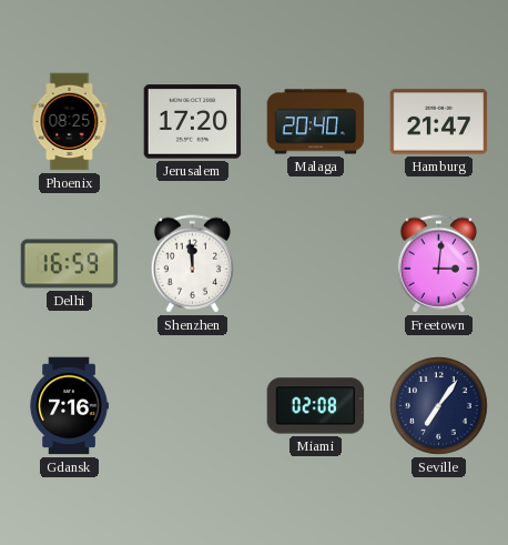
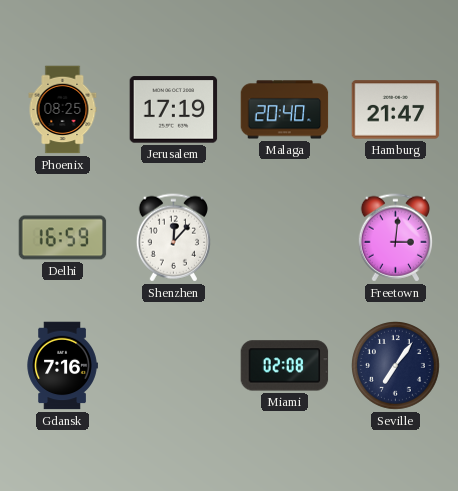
Jerusalem: 17:20 -> 17:19
Shenzhen: 11:59 -> 12:07
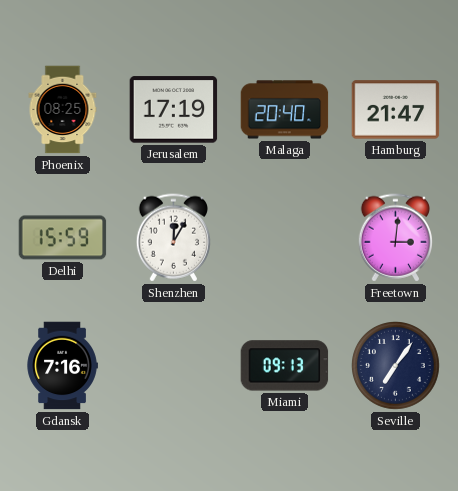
Delhi: 16:59 -> 15:59
Shenzhen: 12:07 -> 12:05
Miami: 02:08 -> 09:13
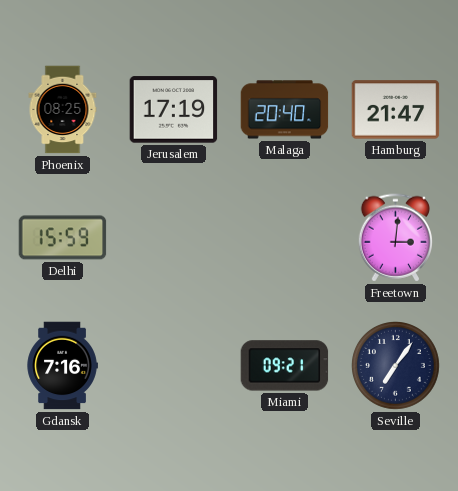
Shenzhen: 12:05 -> none
Miami: 09:13 -> 09:21
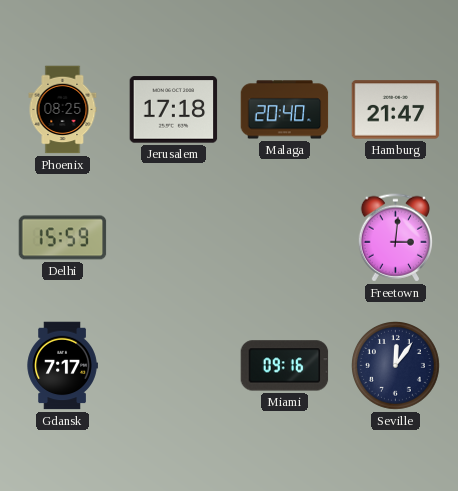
Jerusalem: 17:19 -> 17:18
Gdansk: 7:16 -> 7:17
Miami: 09:21 -> 09:16
Seville: 7:06 -> 12:06
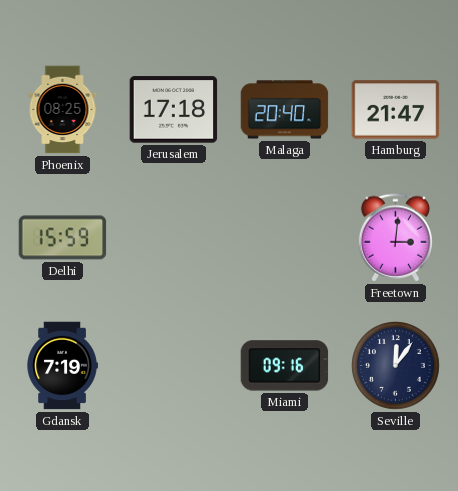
Gdansk: 7:17 -> 7:19
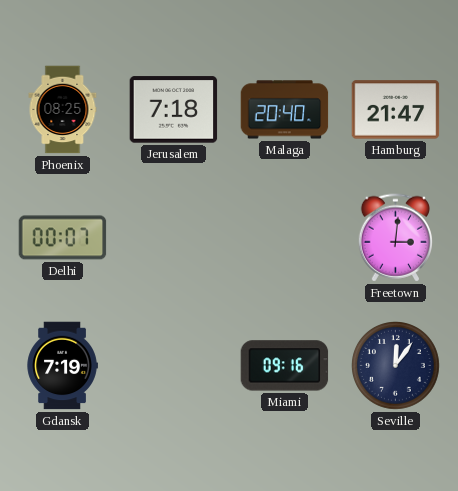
Jerusalem: 17:18 -> 7:18
Delhi: 15:59 -> 00:07
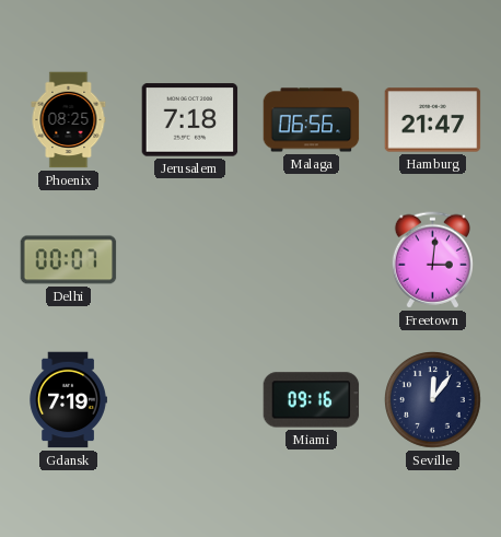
Malaga: 20:40 -> 06:56
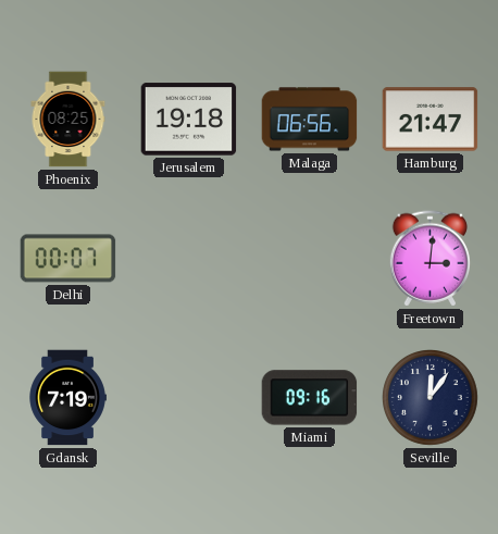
Jerusalem: 7:18 -> 19:18
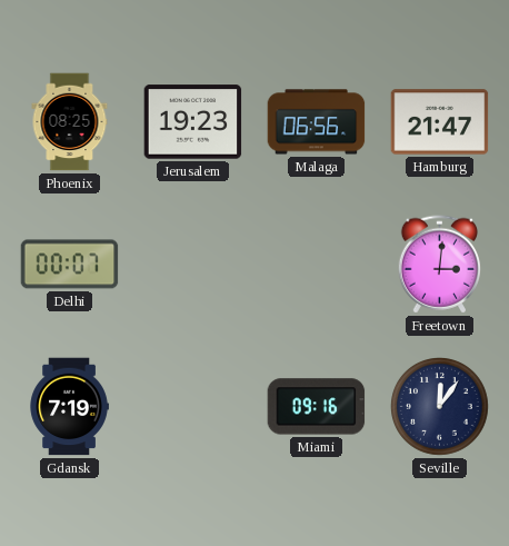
Jerusalem: 19:18 -> 19:23
